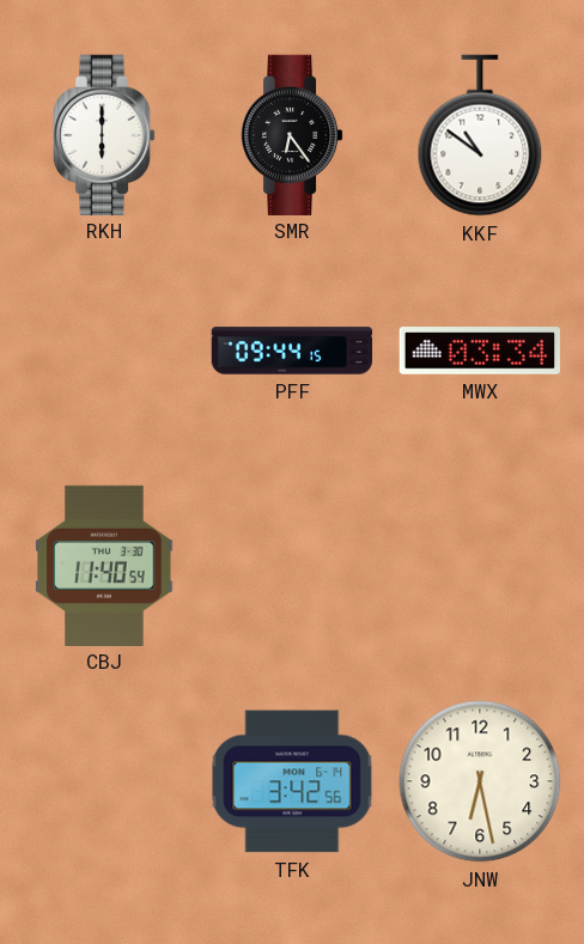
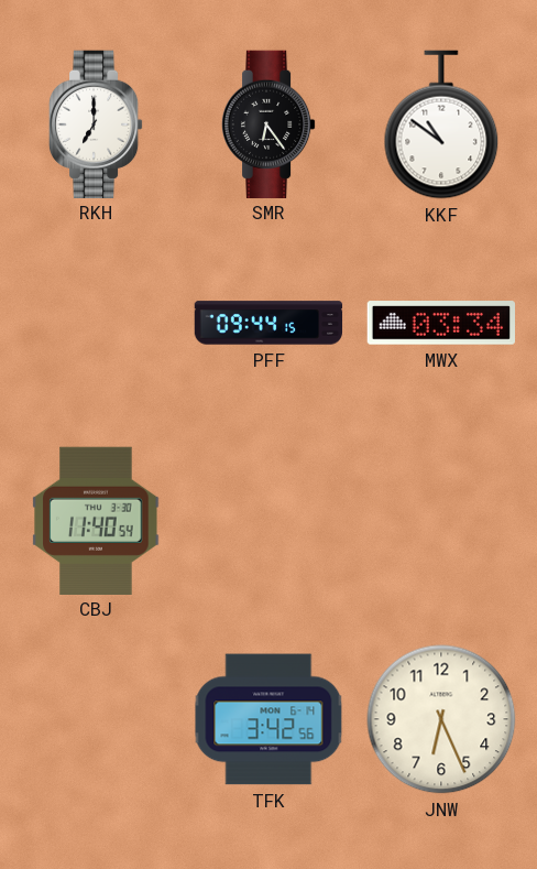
RKH: 6:00 -> 7:00
JNW: 6:28 -> 6:26
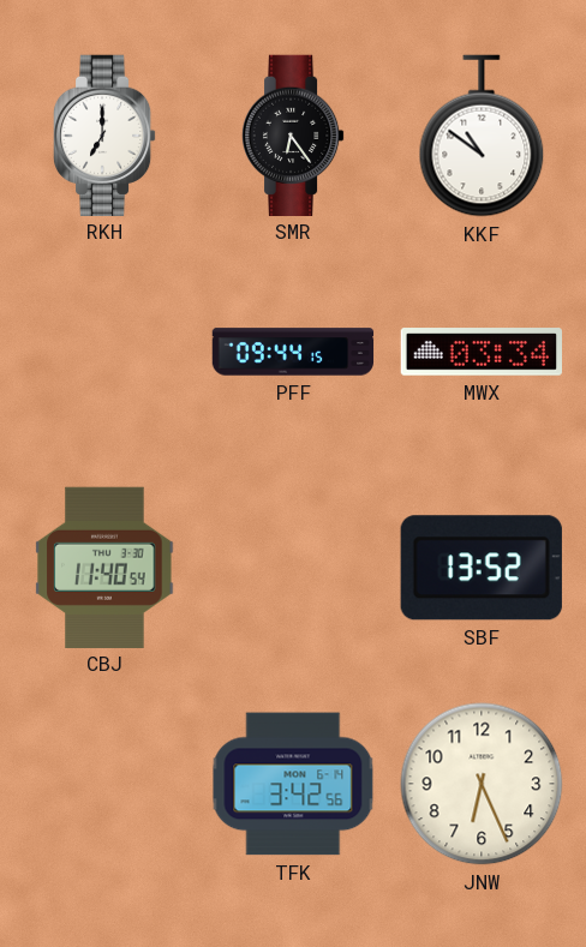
SBF: none -> 13:52
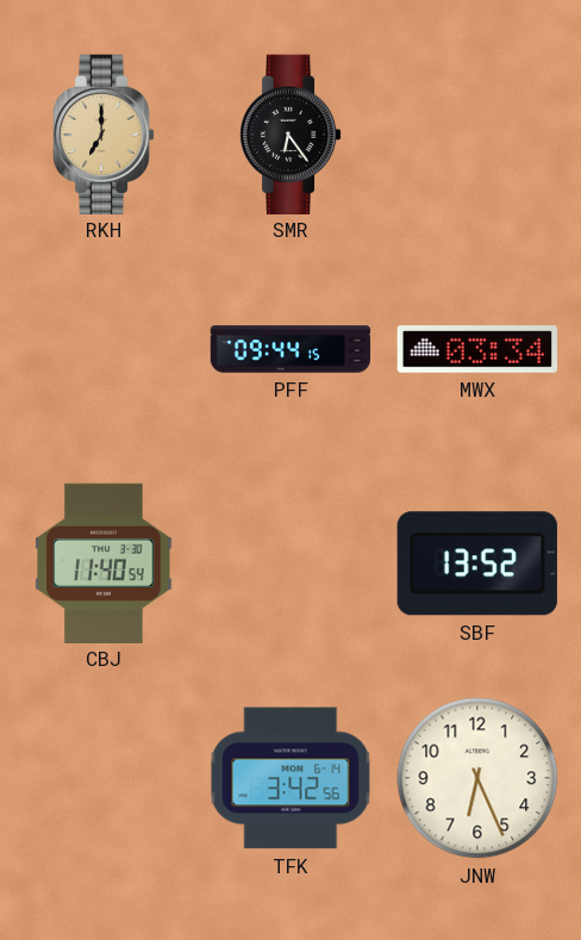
RKH dial: white -> champagne
KKF: 10:51 -> none
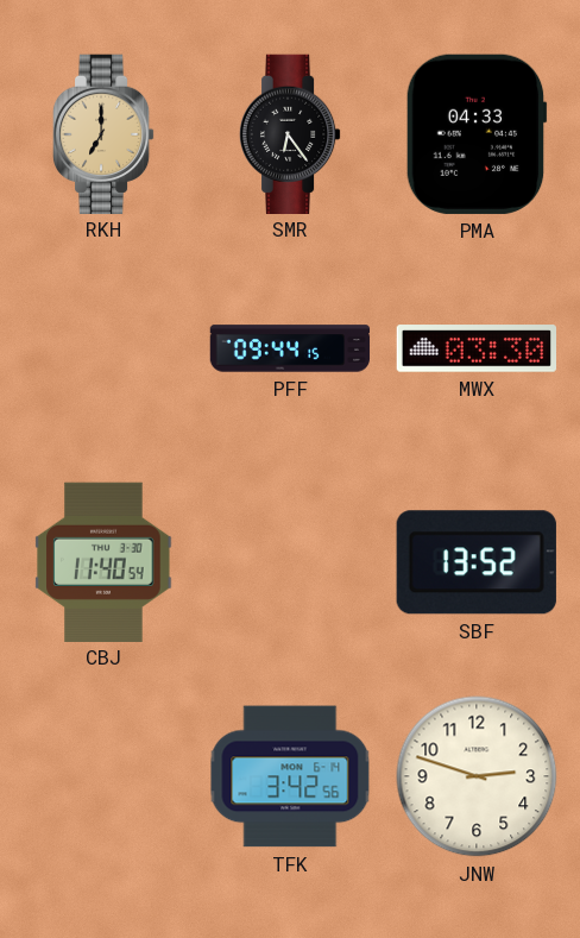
PMA: none -> 04:33
MWX: 03:34 -> 03:30
JNW: 6:26 -> 2:48
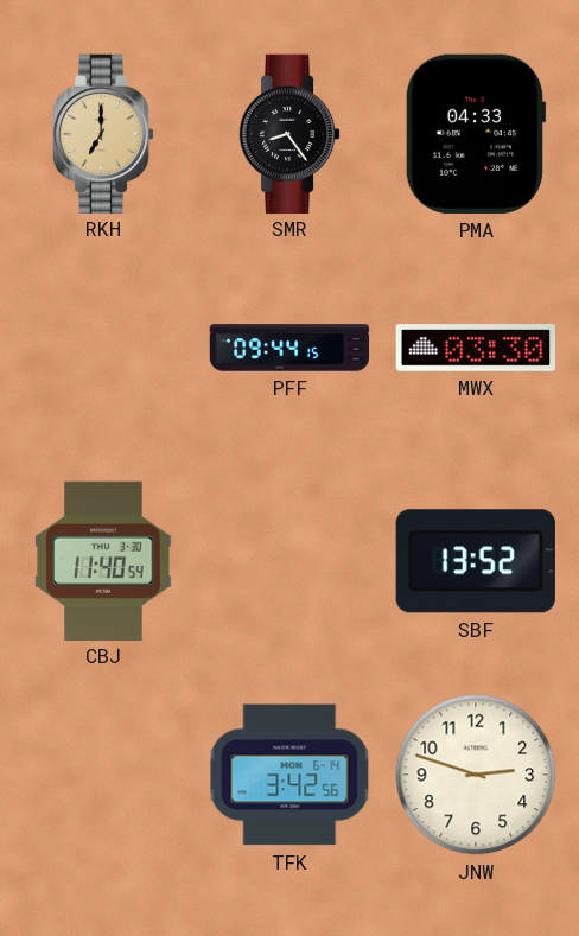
SMR: 6:24 -> 8:24
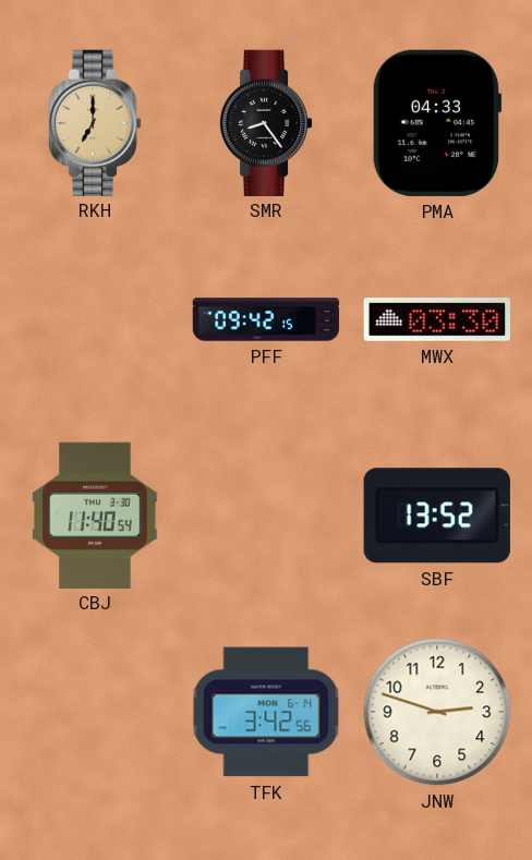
PFF: 09:44 -> 09:42
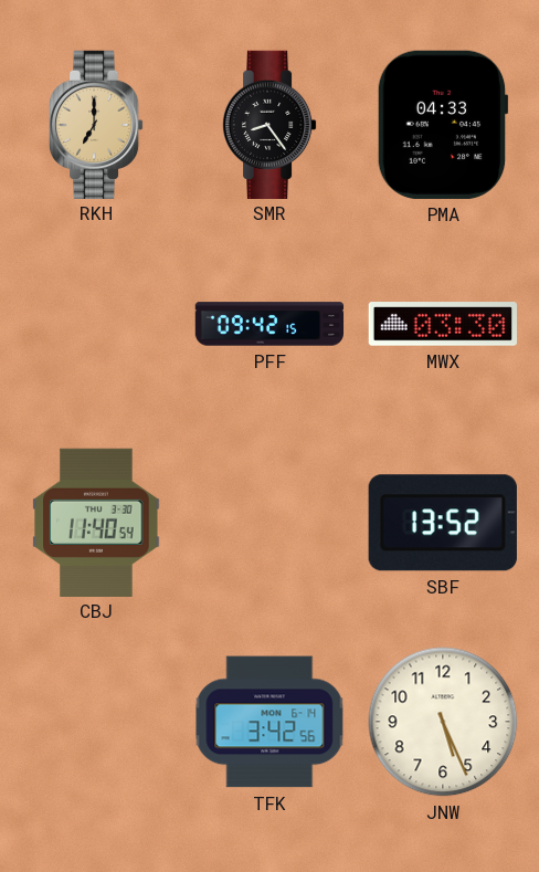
JNW: 2:48 -> 5:26
